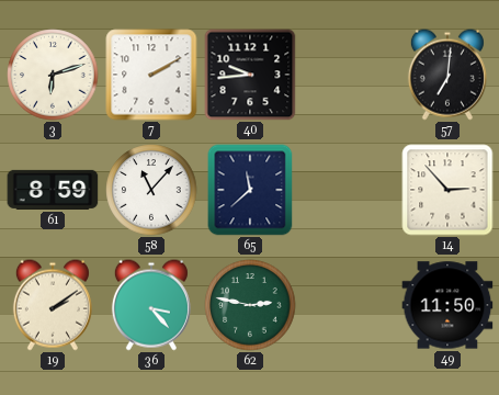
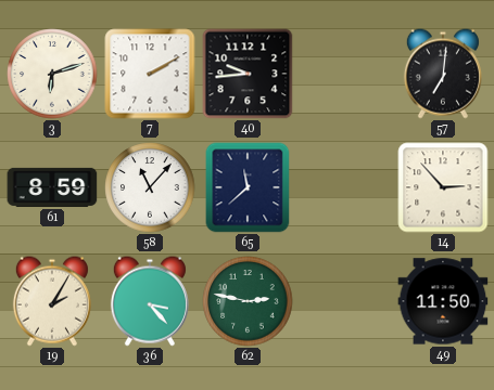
19: 2:09 -> 2:05
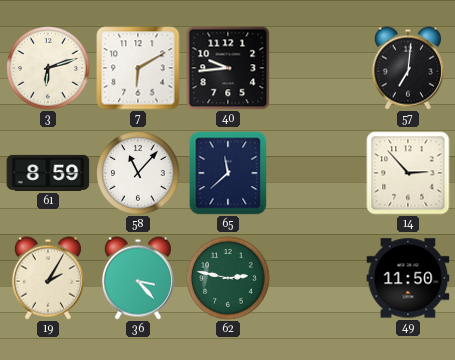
7: 2:10 -> 6:10
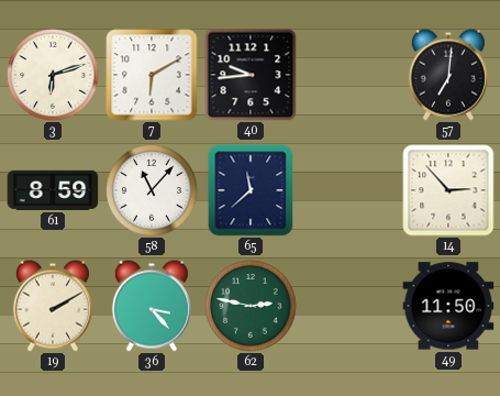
19: 2:05 -> 2:10
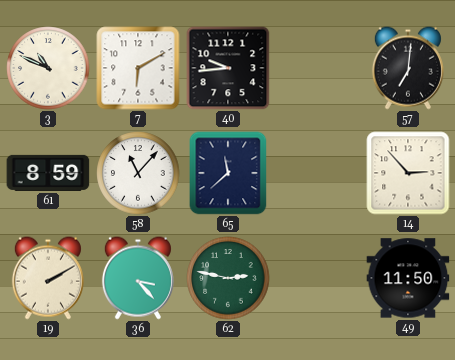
3: 6:12 -> 10:49
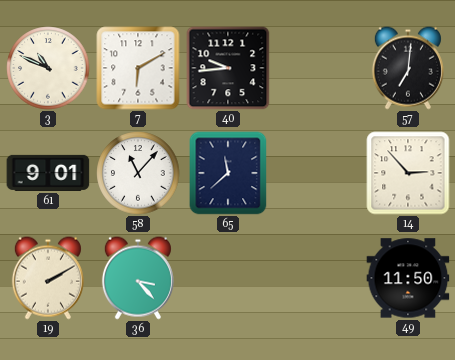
61: 8:59 -> 9:01
62: 2:47 -> none
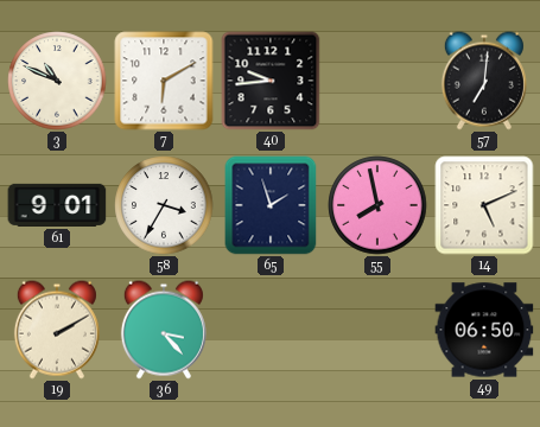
58: 11:07 -> 3:35
65: 11:38 -> 1:57
55: none -> 7:58
14: 2:53 -> 5:11
49: 11:50 -> 06:50
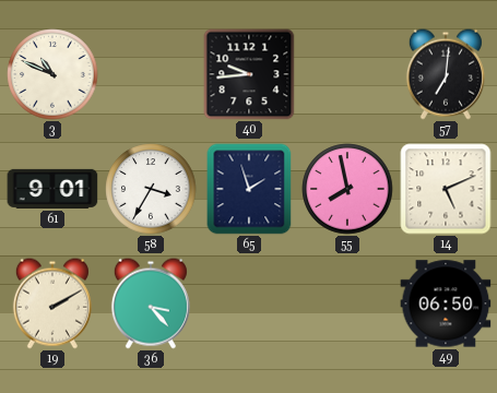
7: 6:10 -> none
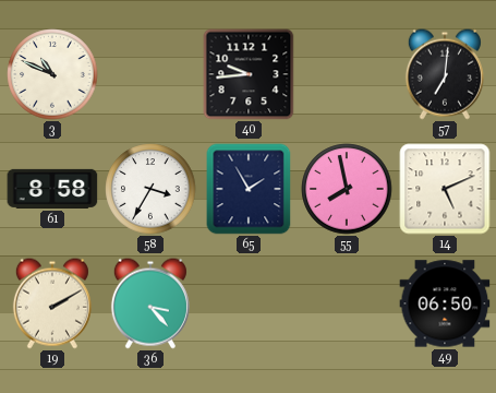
61: 9:01 -> 8:58
65: 1:57 -> 1:55
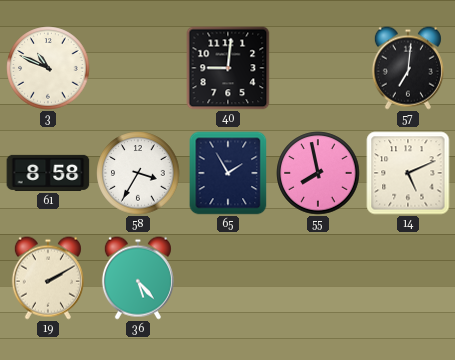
40: 9:44 -> 9:01
36: 3:23 -> 5:23
49: 06:50 -> none
